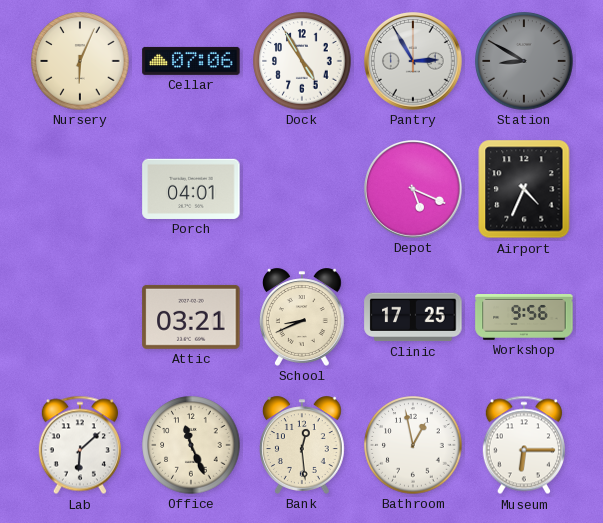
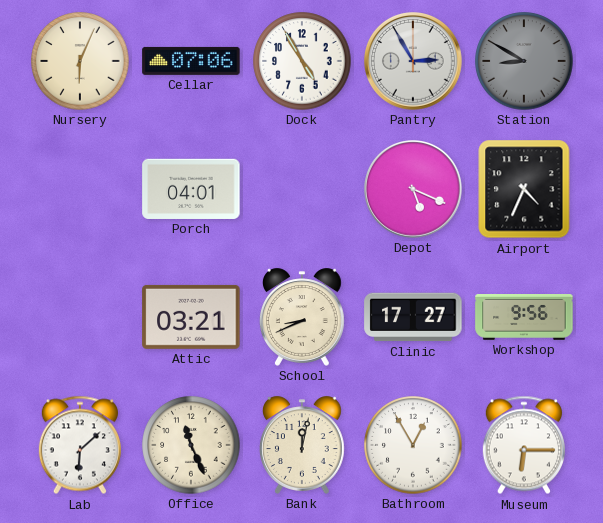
Clinic: 17:25 -> 17:27
Bank: 12:29 -> 12:02
Bathroom: 12:58 -> 12:55
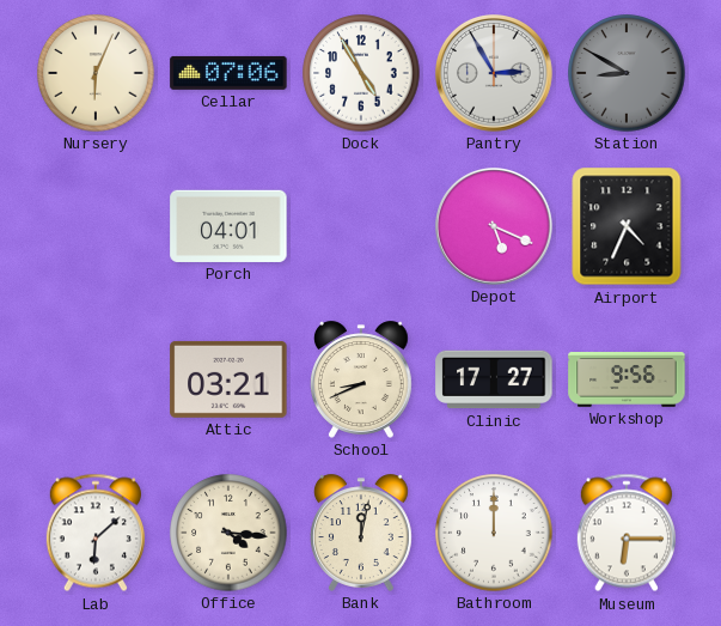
Office: 11:26 -> 4:16
Bathroom: 12:55 -> 12:00
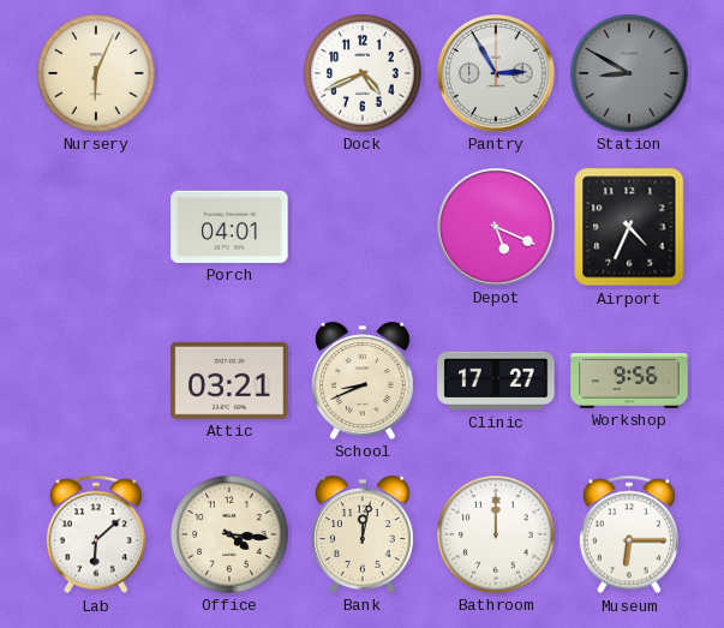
Cellar: 07:06 -> none
Dock: 4:55 -> 4:41
